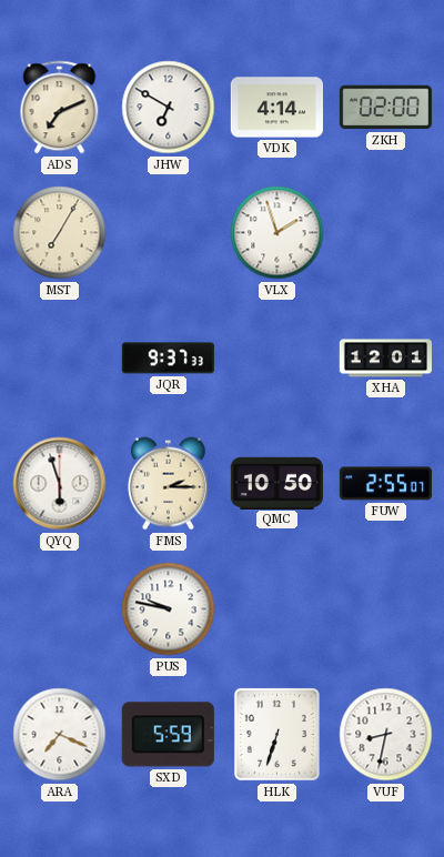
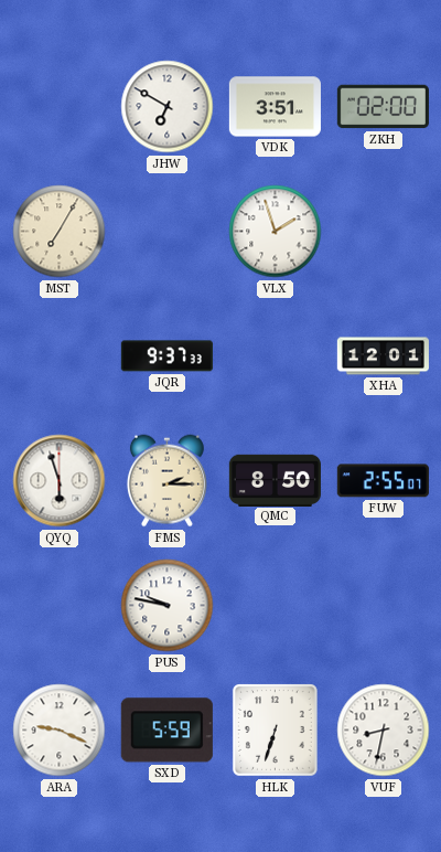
ADS: 7:11 -> none
VDK: 4:14 -> 3:51
QMC: 10:50 -> 8:50
ARA: 7:19 -> 9:19
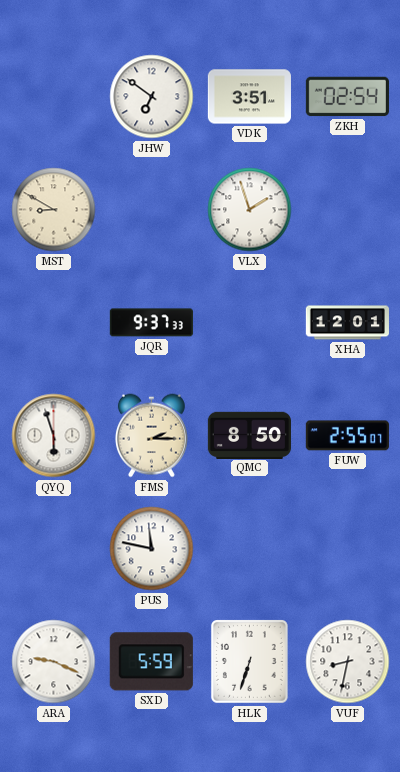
JHW: 6:50 -> 6:51
ZKH: 02:00 -> 02:54
MST: 7:05 -> 8:50
PUS: 9:47 -> 11:47
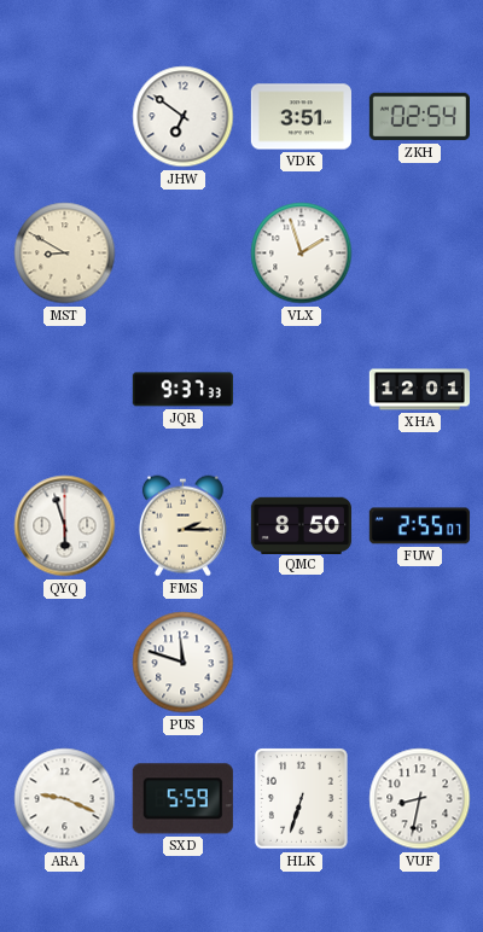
PUS: 11:47 -> 11:48
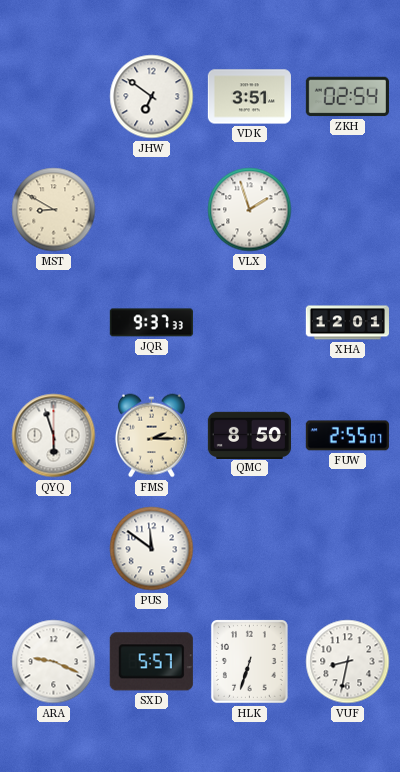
PUS: 11:48 -> 11:51
SXD: 5:59 -> 5:57
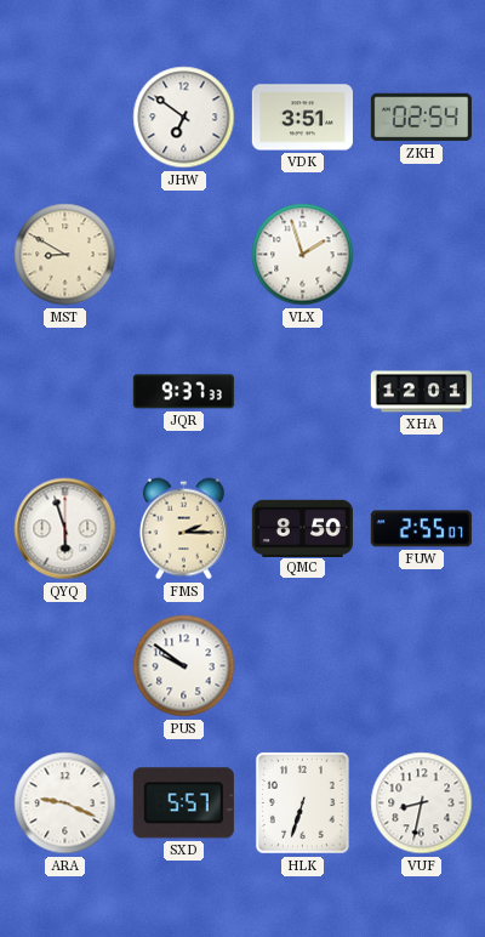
PUS: 11:51 -> 9:51
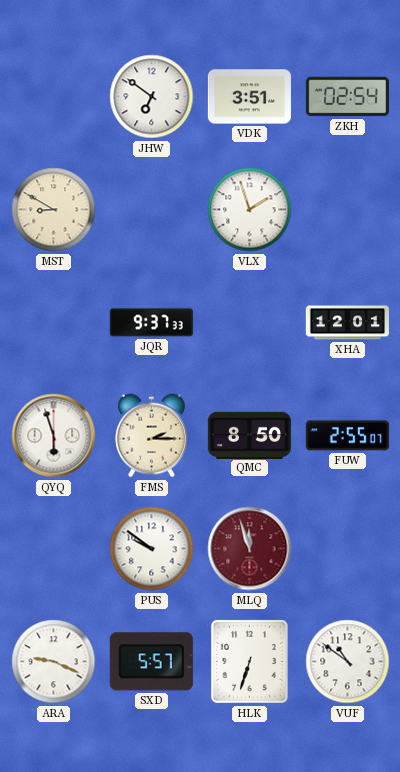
MLQ: none -> 11:57
VUF: 8:32 -> 10:51
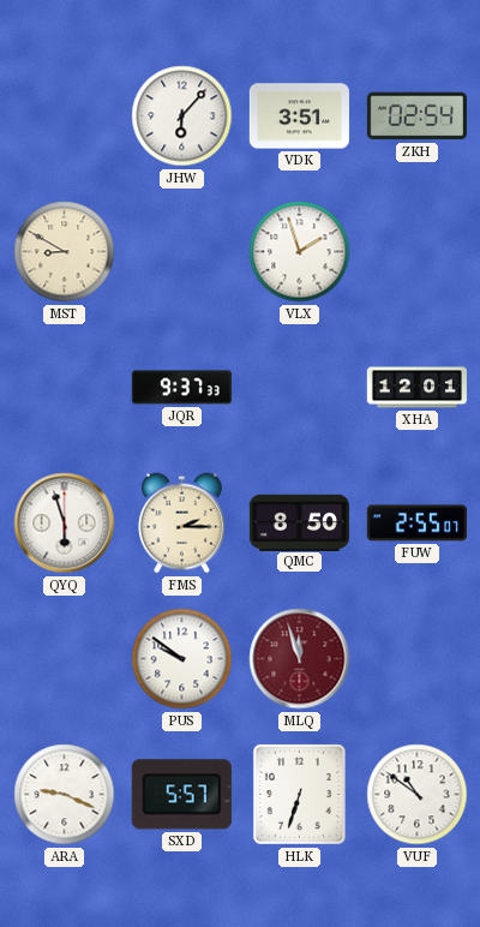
JHW: 6:51 -> 6:07
